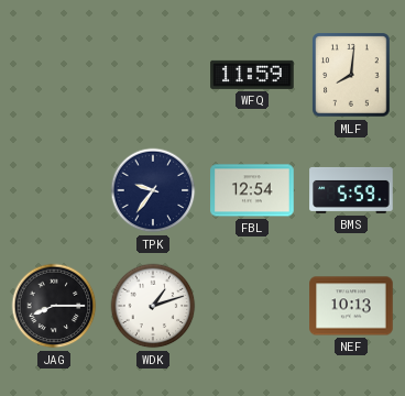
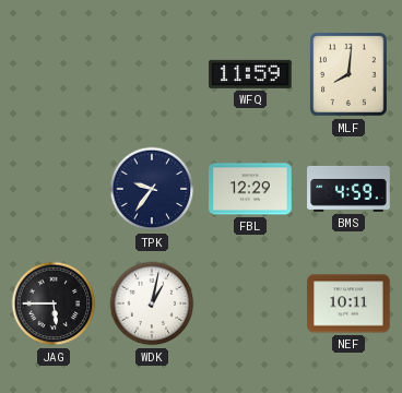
FBL: 12:54 -> 12:29
BMS: 5:59 -> 4:59
JAG: 8:15 -> 5:45
WDK: 1:12 -> 1:02
NEF: 10:13 -> 10:11
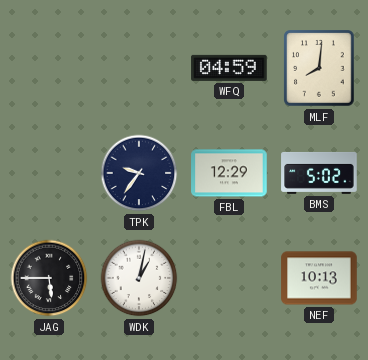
WFQ: 11:59 -> 04:59
BMS: 4:59 -> 5:02
NEF: 10:11 -> 10:13
